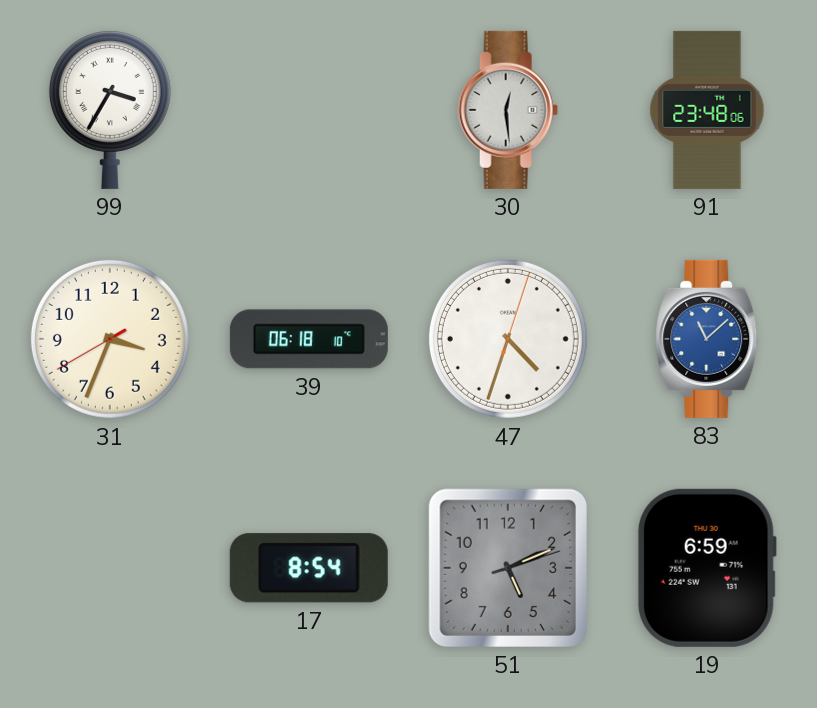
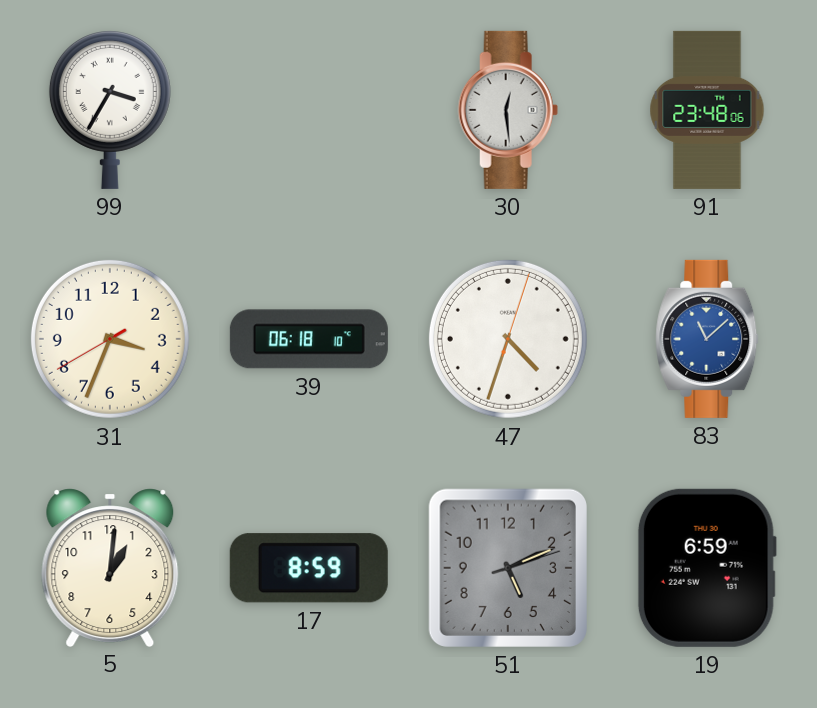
5: none -> 1:01
17: 8:54 -> 8:59
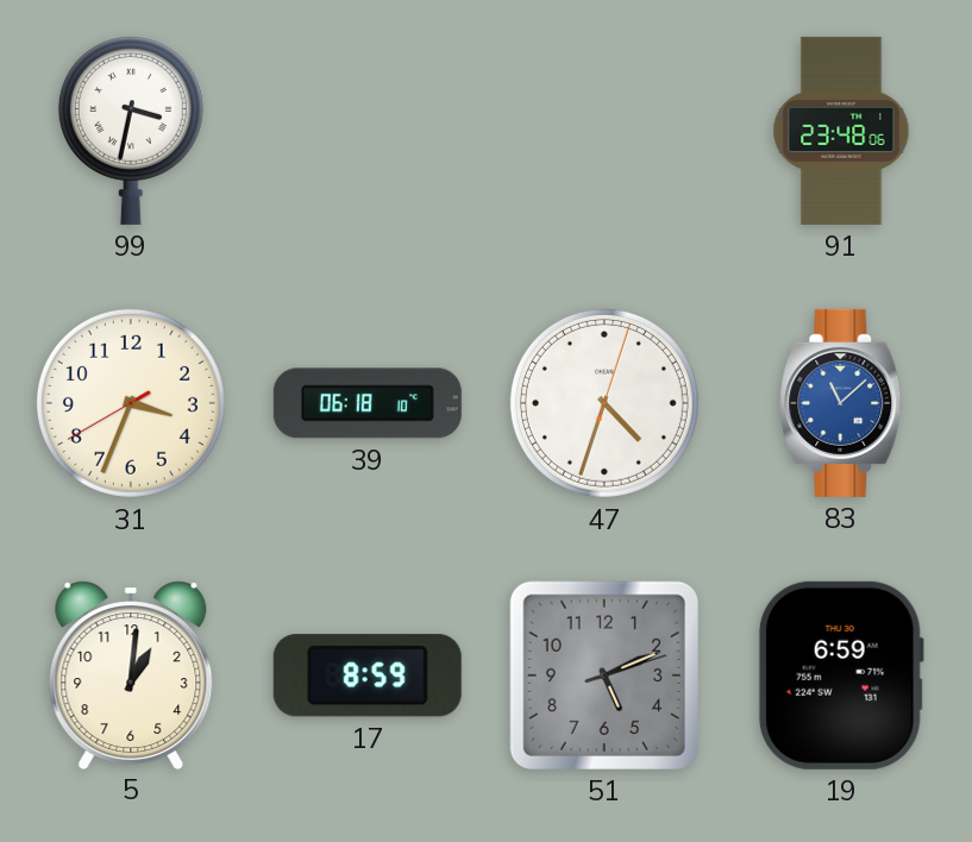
99: 3:35 -> 3:32
30: 12:29 -> none
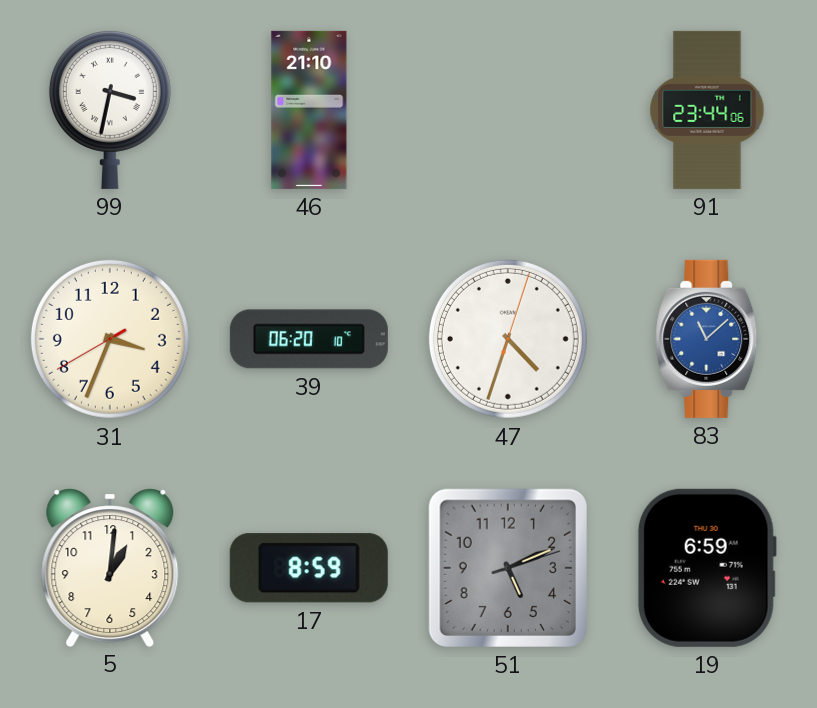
46: none -> 21:10
91: 23:48 -> 23:44
39: 06:18 -> 06:20
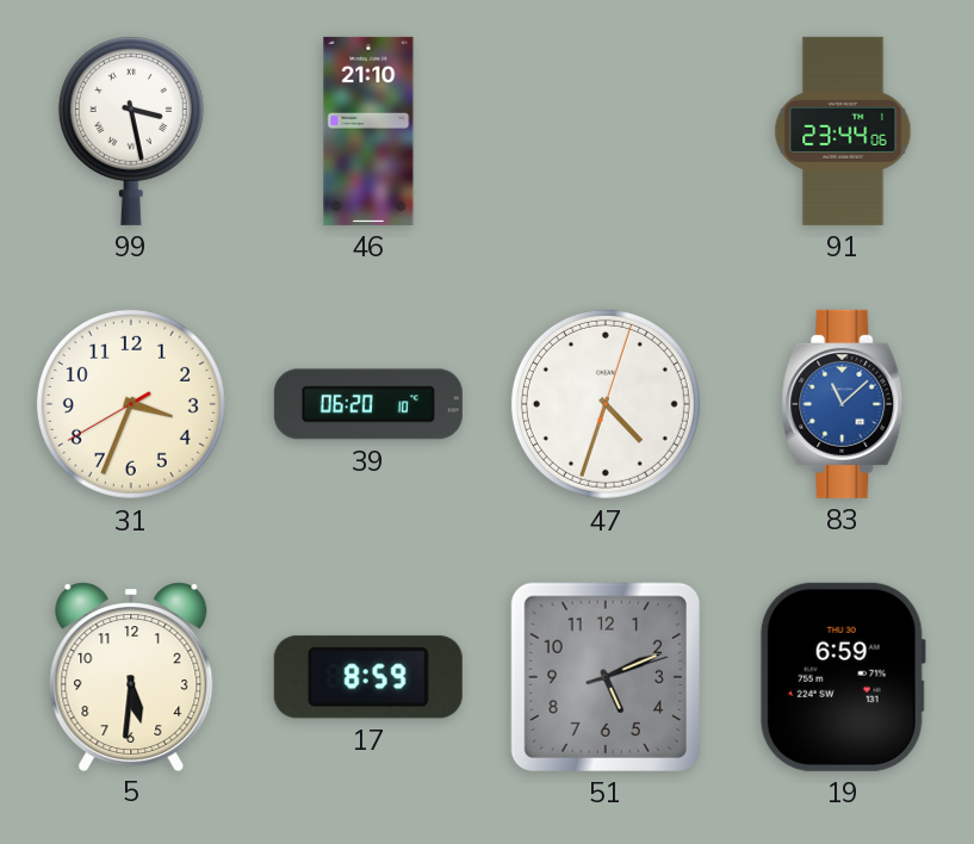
99: 3:32 -> 3:28
5: 1:01 -> 5:31
